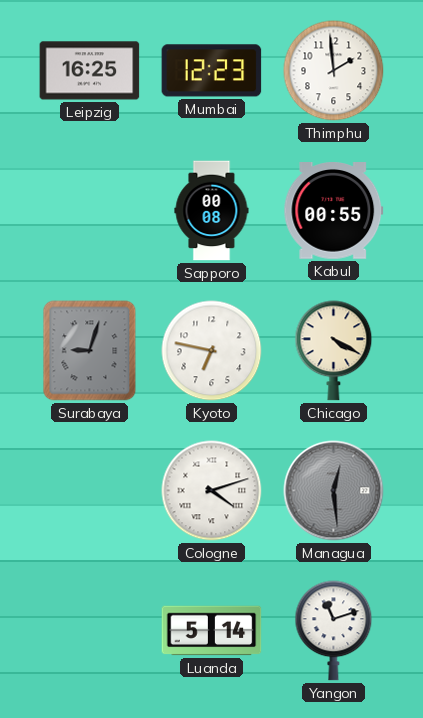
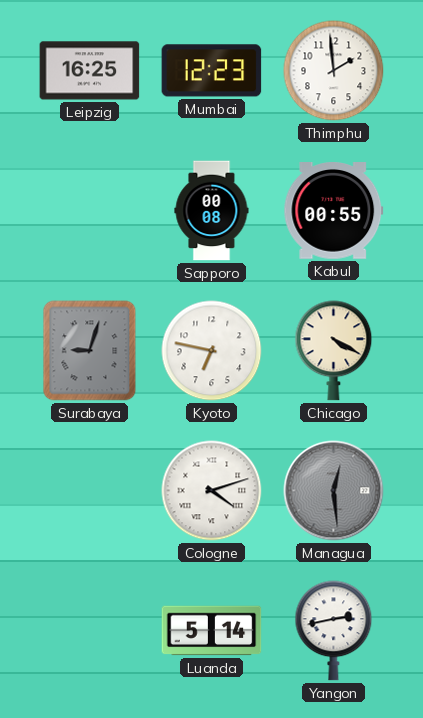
Yangon: 11:12 -> 2:43
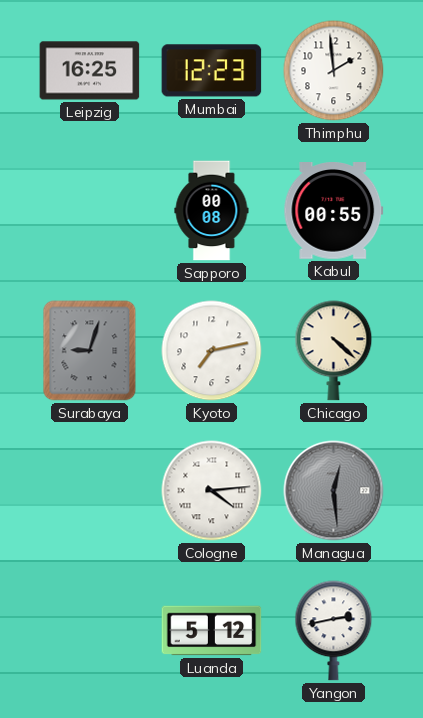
Kyoto: 6:47 -> 7:13
Chicago: 4:20 -> 4:22
Cologne: 4:12 -> 4:14
Luanda: 5:14 -> 5:12
